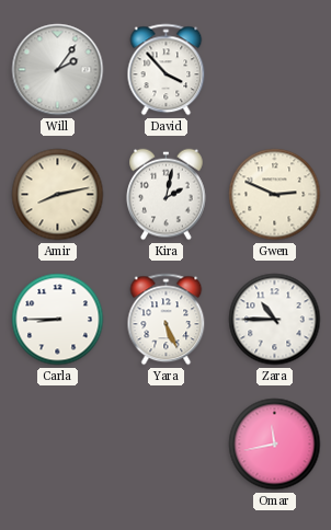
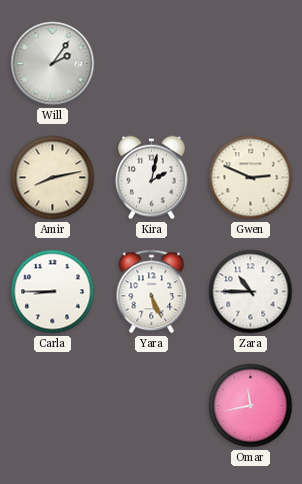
David: 3:53 -> none
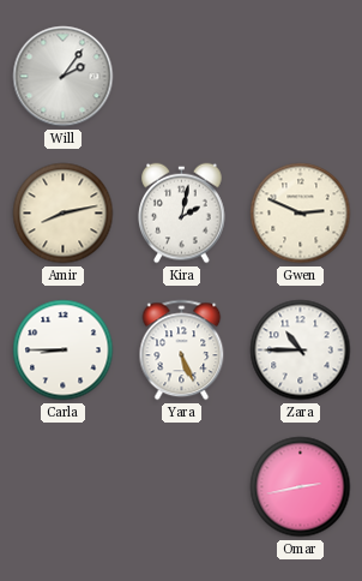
Omar: 11:43 -> 2:43
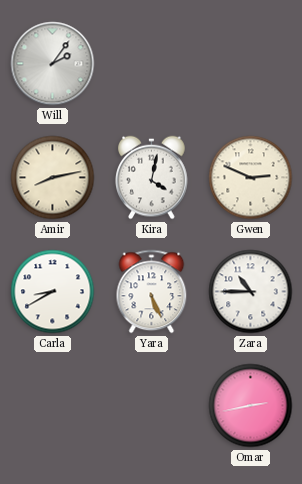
Kira: 2:02 -> 4:02
Carla: 8:45 -> 8:40
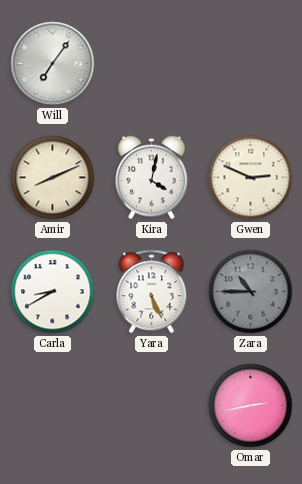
Will: 2:06 -> 7:06
Amir: 8:13 -> 8:11
Zara dial: white -> grey
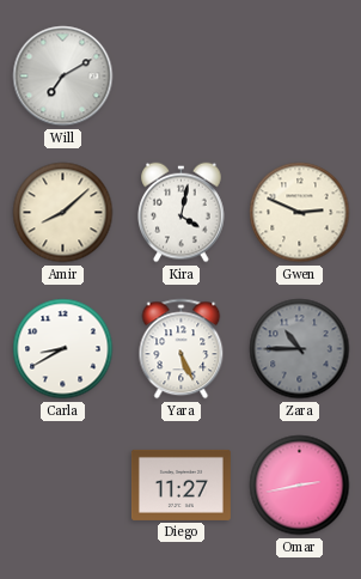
Will: 7:06 -> 7:10
Amir: 8:11 -> 8:08
Diego: none -> 11:27
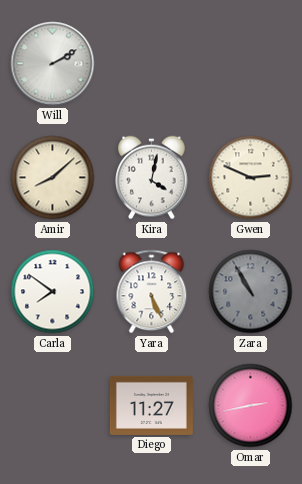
Will: 7:10 -> 2:10
Carla: 8:40 -> 7:51
Zara: 10:45 -> 10:55
